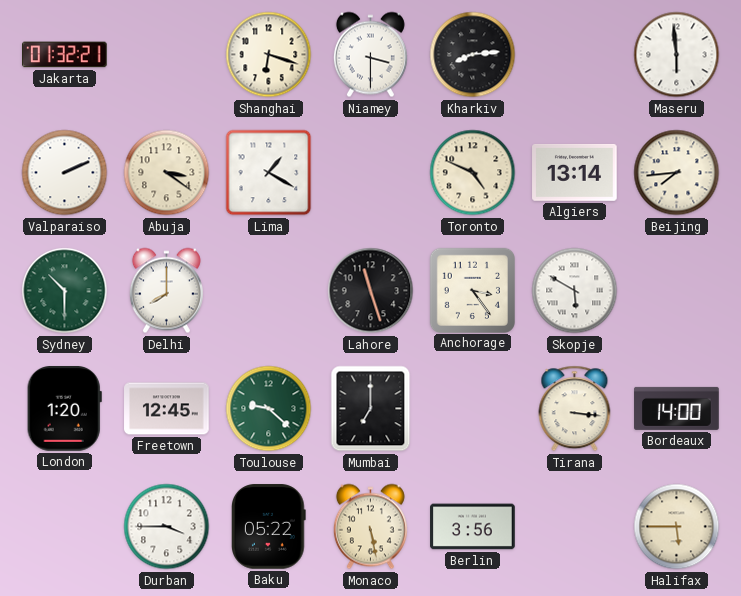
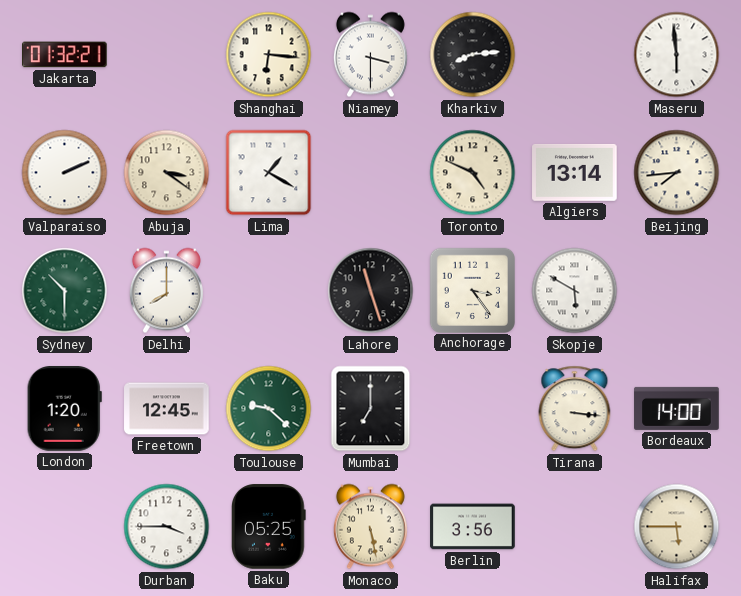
Shanghai: 6:18 -> 6:16
Baku: 05:22 -> 05:25
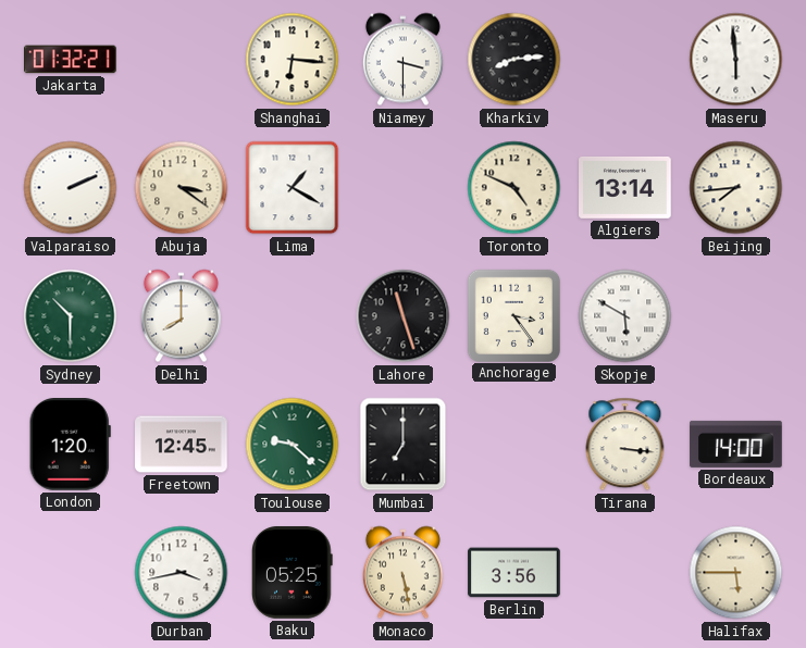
Durban: 3:45 -> 3:43
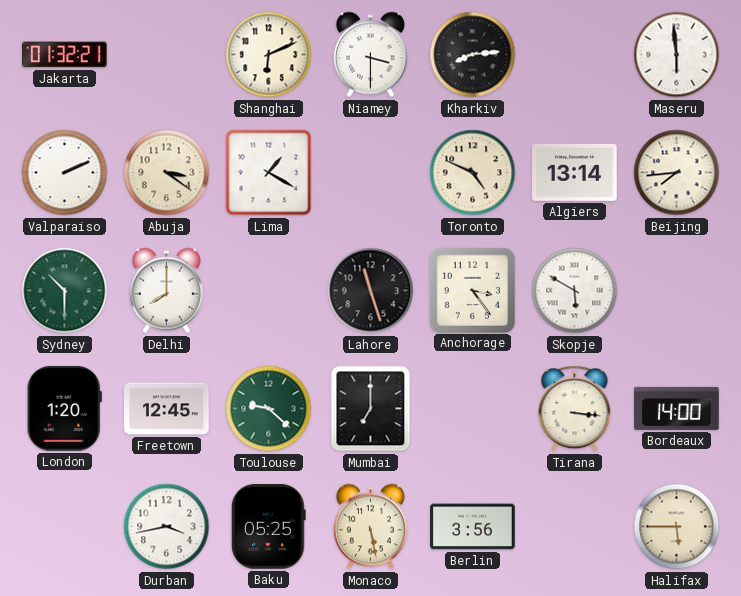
Shanghai: 6:16 -> 6:11
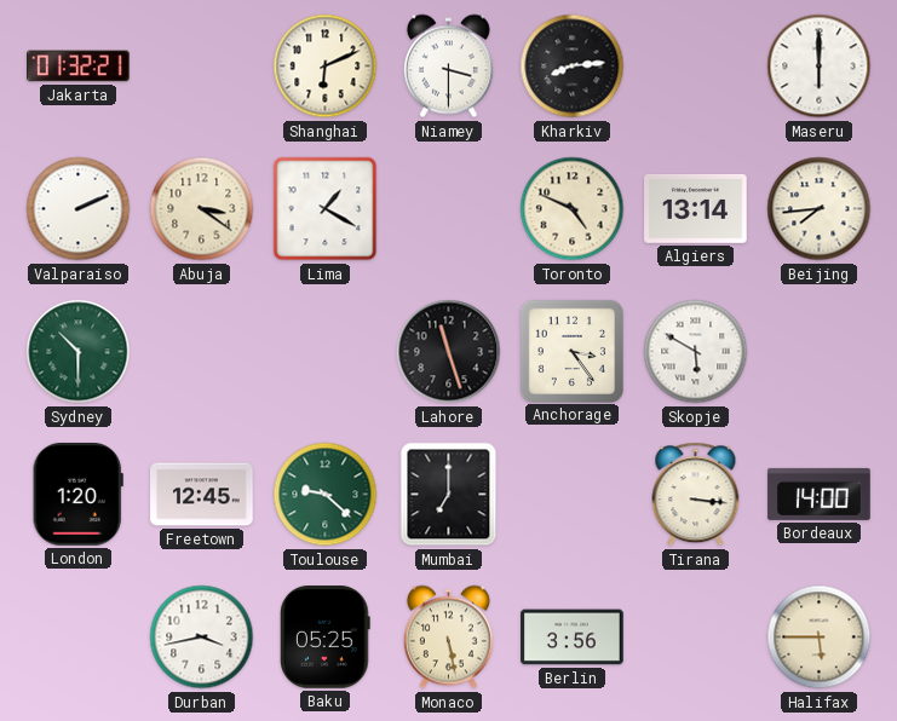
Maseru: 5:59 -> 6:00
Delhi: 8:00 -> none
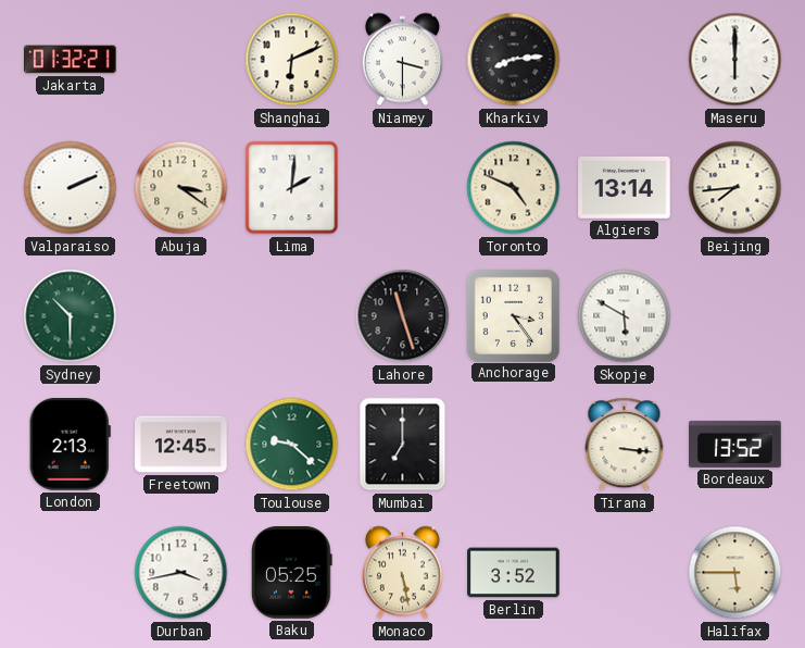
Lima: 1:20 -> 2:01
London: 1:20 -> 2:13
Bordeaux: 14:00 -> 13:52
Berlin: 3:56 -> 3:52
